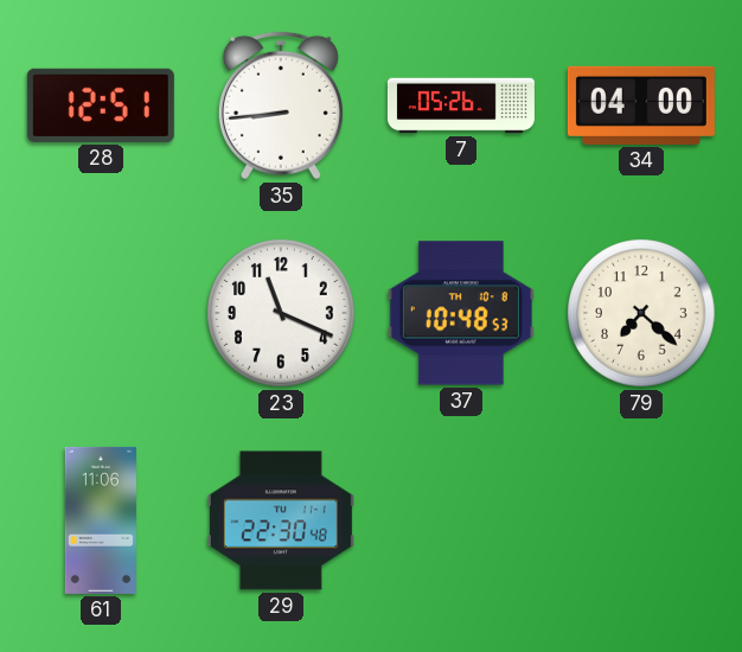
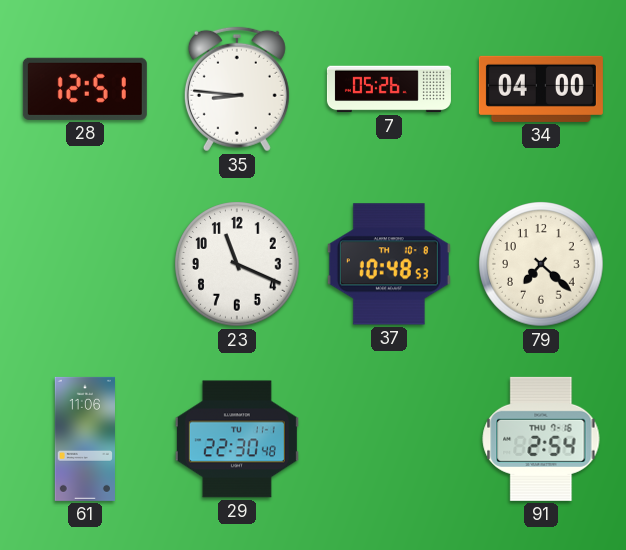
35: 8:44 -> 8:46
91: none -> 2:54
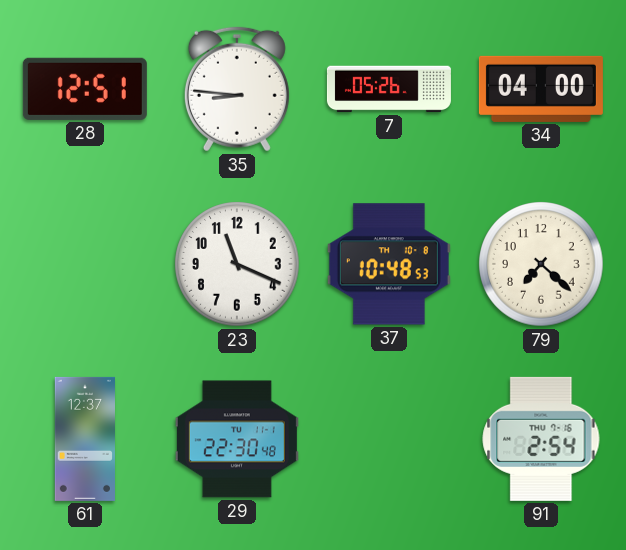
61: 11:06 -> 12:37
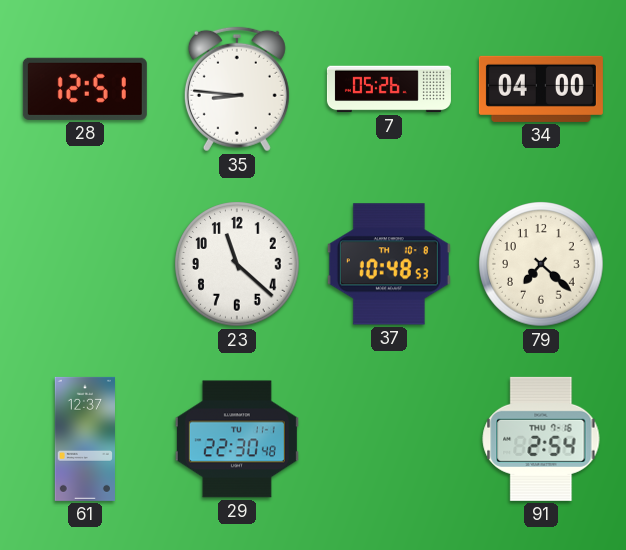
23: 11:19 -> 11:22
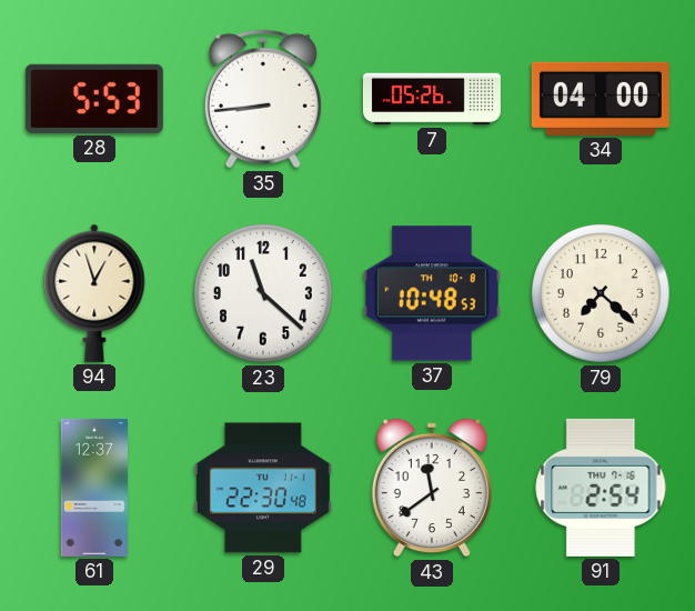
28: 12:51 -> 5:53
35: 8:46 -> 8:44
94: none -> 12:57
43: none -> 11:39
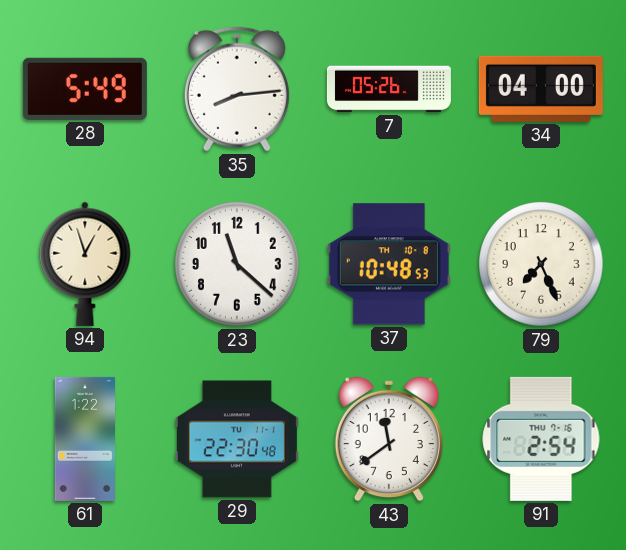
28: 5:53 -> 5:49
35: 8:44 -> 8:14
79: 7:22 -> 7:26
61: 12:37 -> 1:22
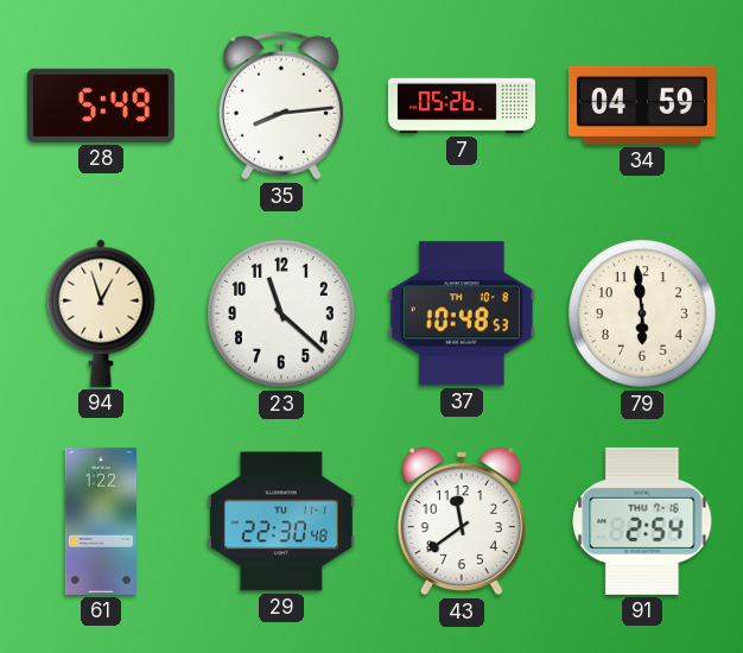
34: 04:00 -> 04:59
79: 7:26 -> 5:59
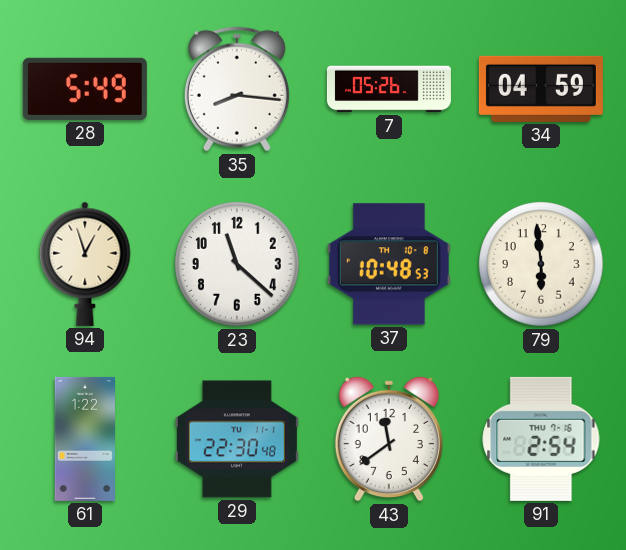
35: 8:14 -> 8:16
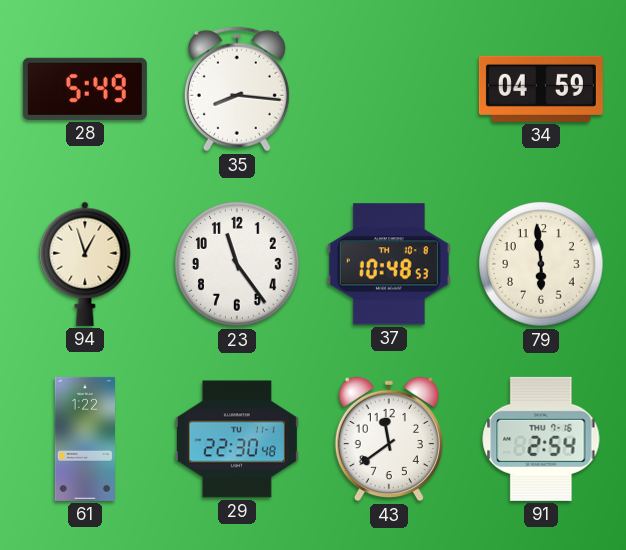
7: 05:26 -> none
23: 11:22 -> 11:24
